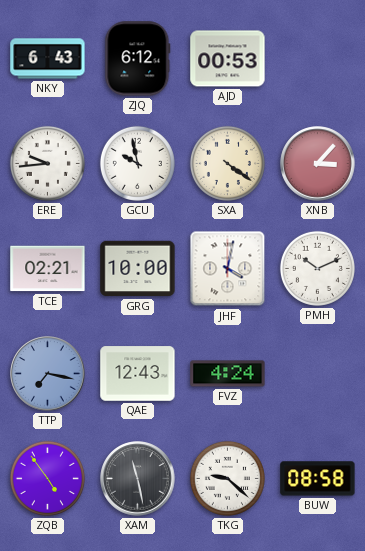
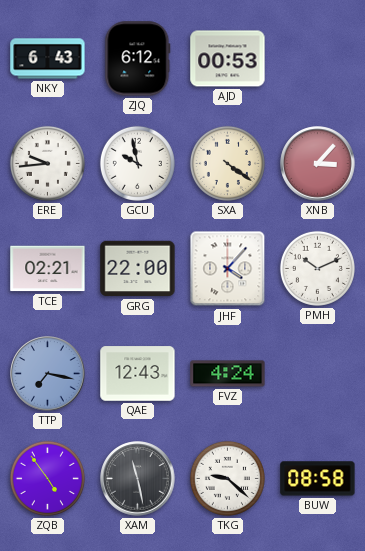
GRG: 10:00 -> 22:00
JHF: 4:02 -> 4:07
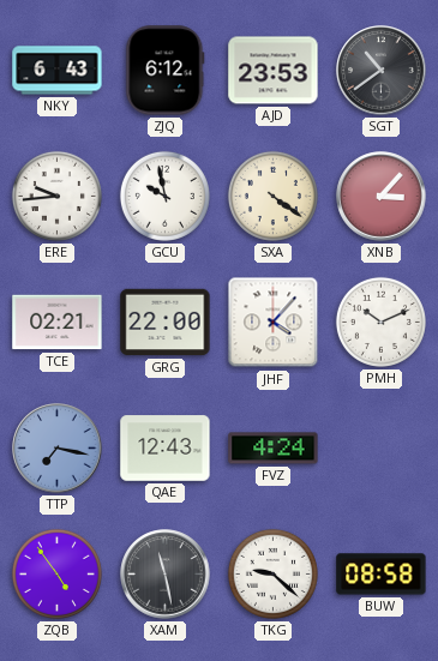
AJD: 00:53 -> 23:53
SGT: none -> 10:39
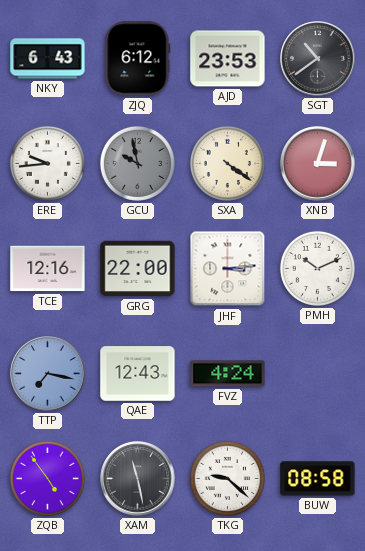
GCU dial: white -> grey
XNB: 3:07 -> 3:03
TCE: 02:21 -> 12:16
JHF: 4:07 -> 3:14
